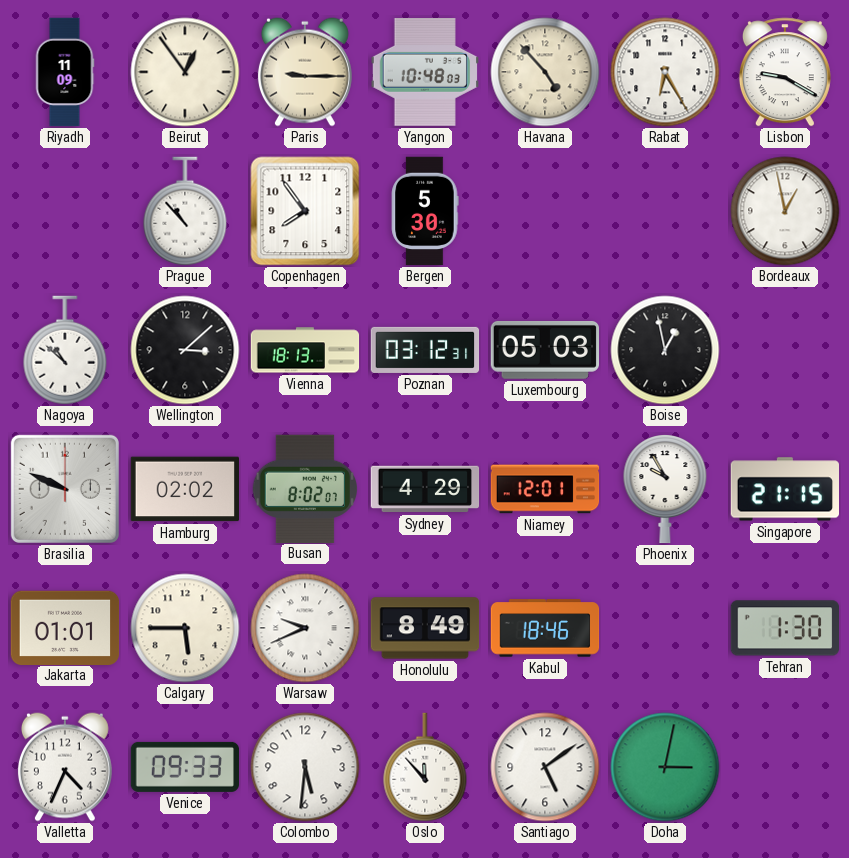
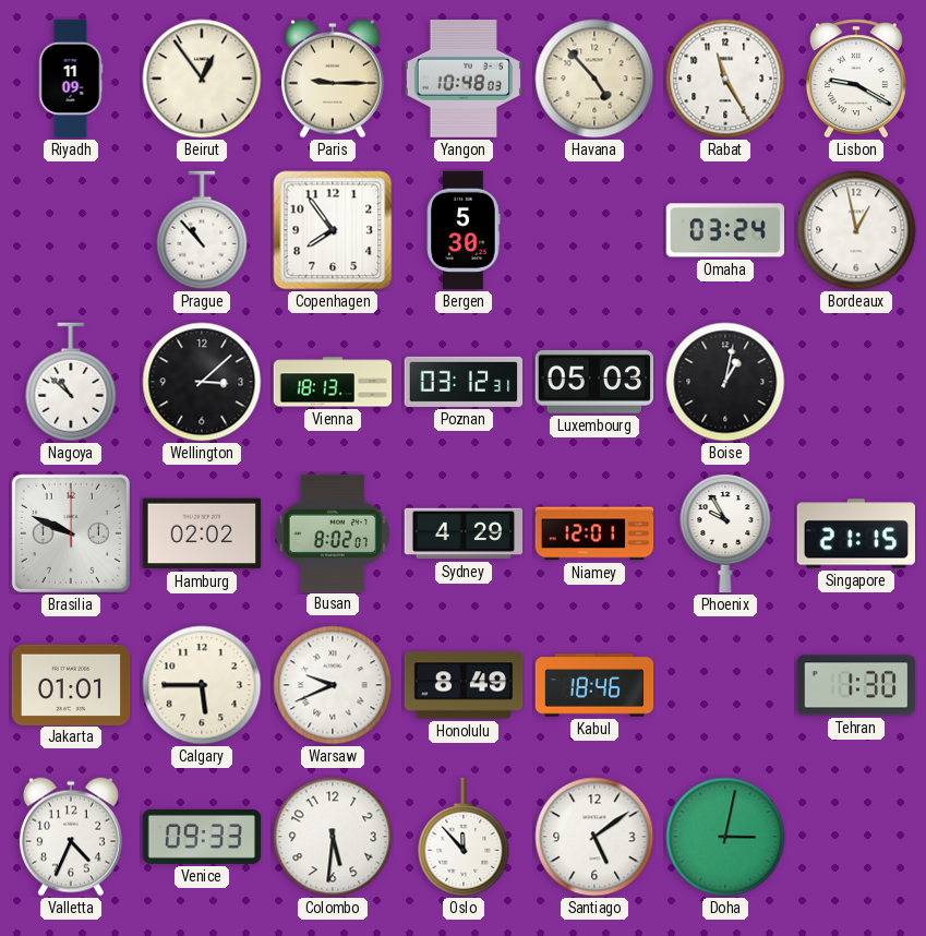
Rabat: 6:25 -> 11:25
Omaha: none -> 03:24
Boise: 12:58 -> 1:02
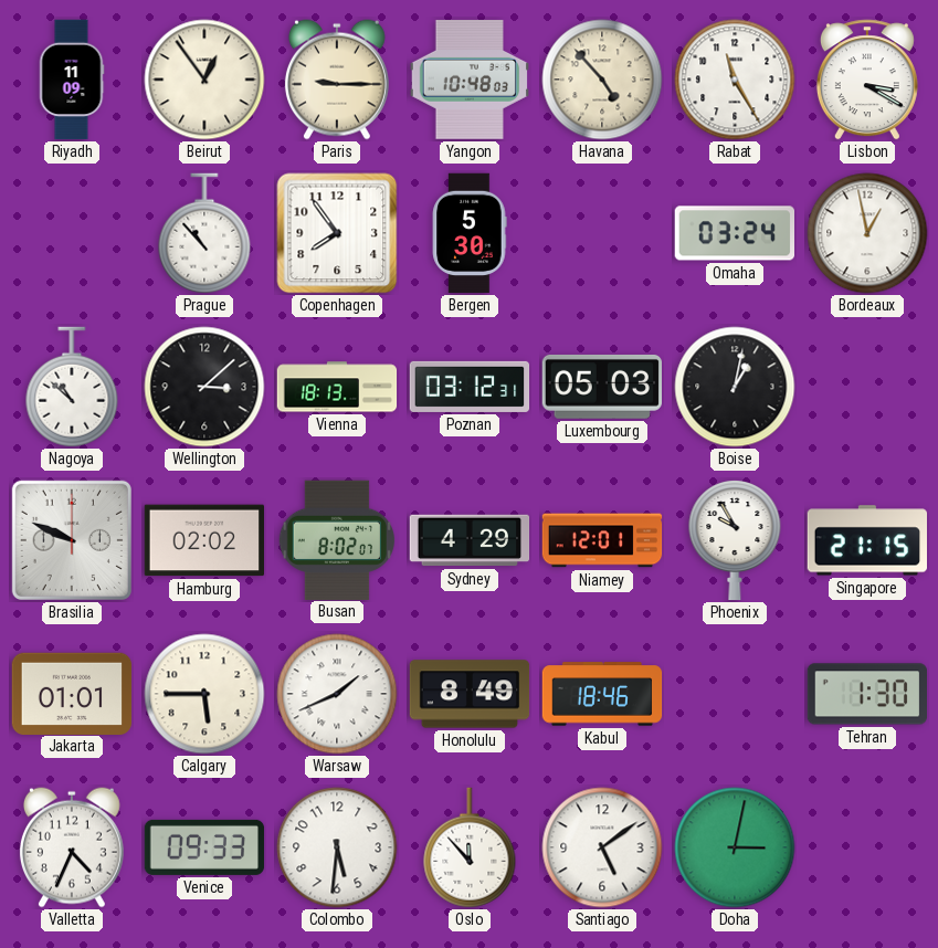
Lisbon: 9:20 -> 3:20
Warsaw: 9:41 -> 1:41
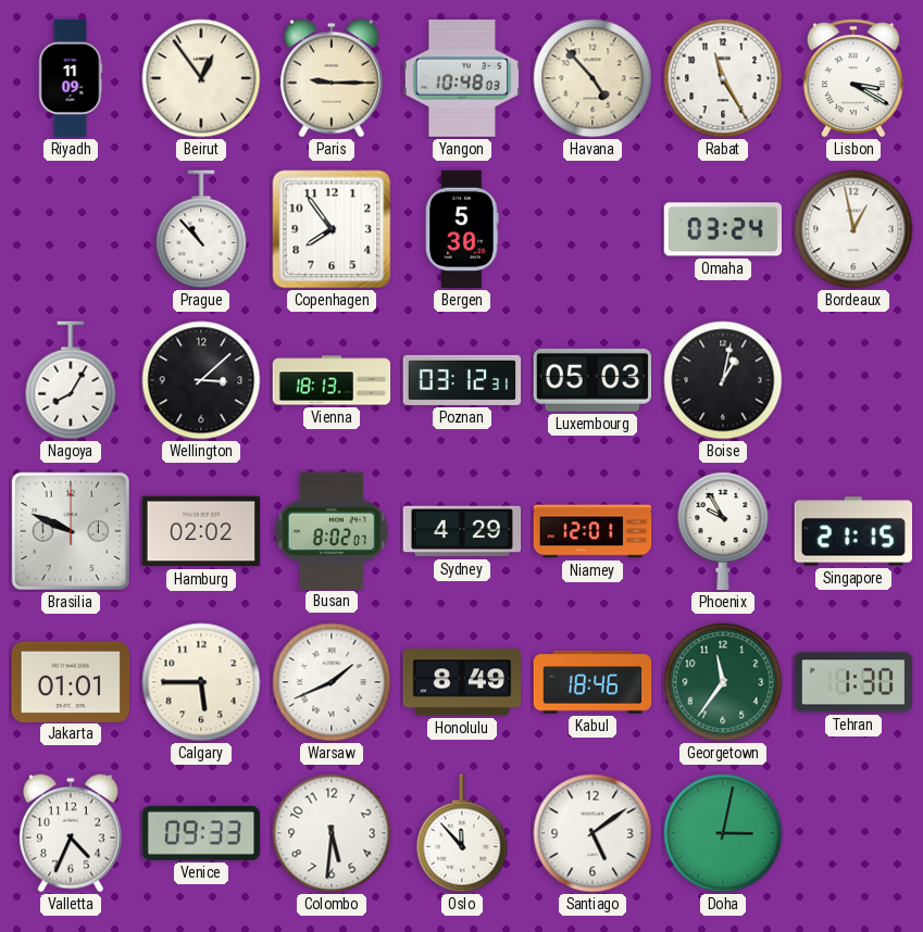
Nagoya: 10:52 -> 8:05
Georgetown: none -> 11:36
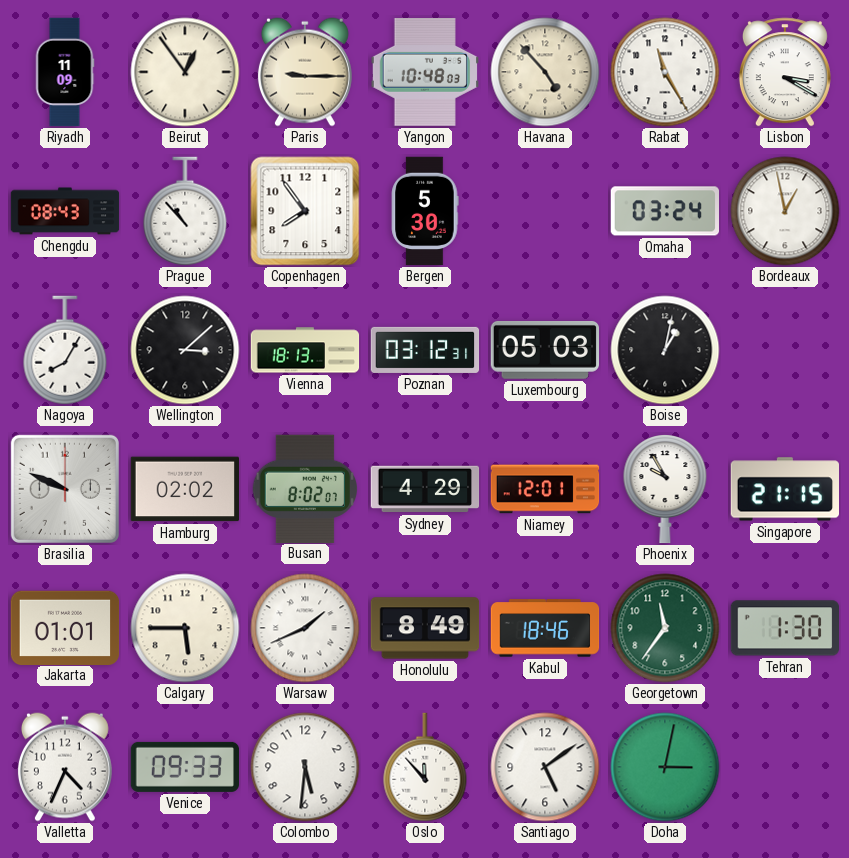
Chengdu: none -> 08:43
